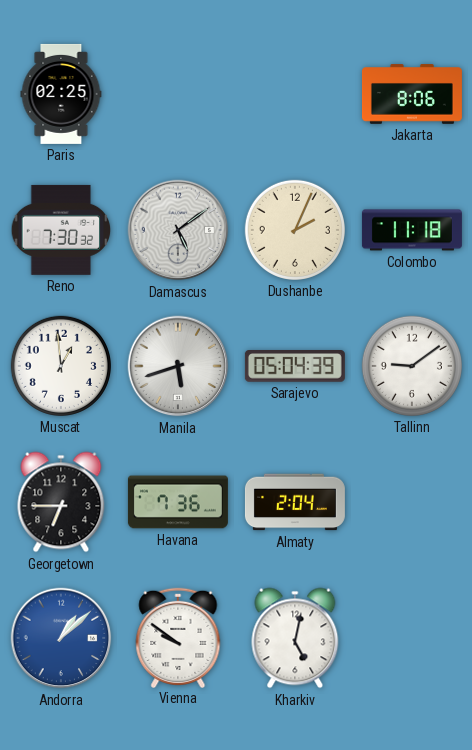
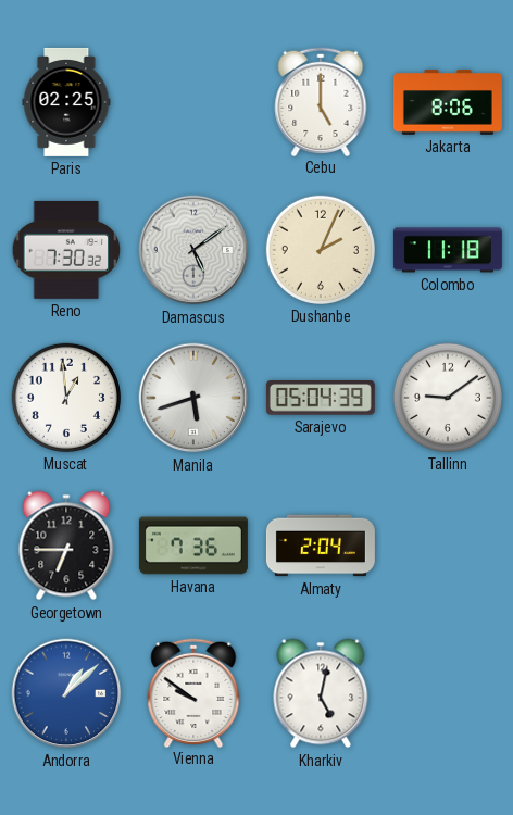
Cebu: none -> 5:00
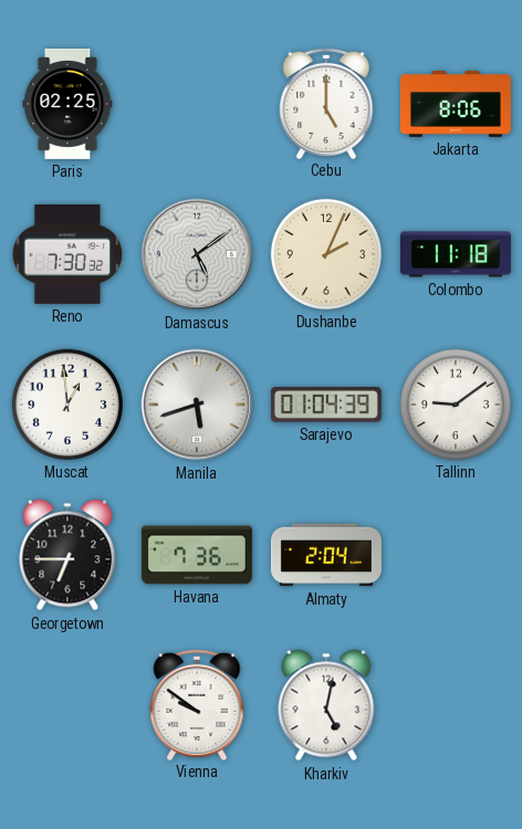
Sarajevo: 05:04 -> 01:04
Andorra: 1:08 -> none
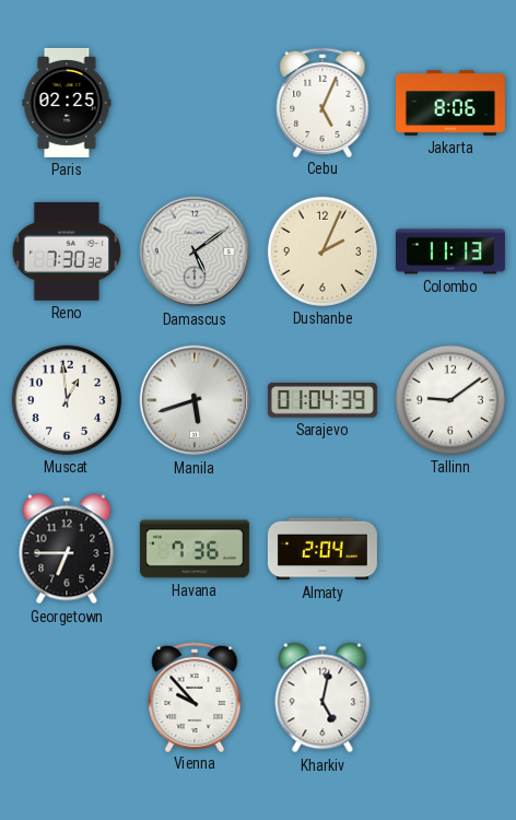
Cebu: 5:00 -> 5:04
Colombo: 11:18 -> 11:13
Vienna: 9:51 -> 9:53
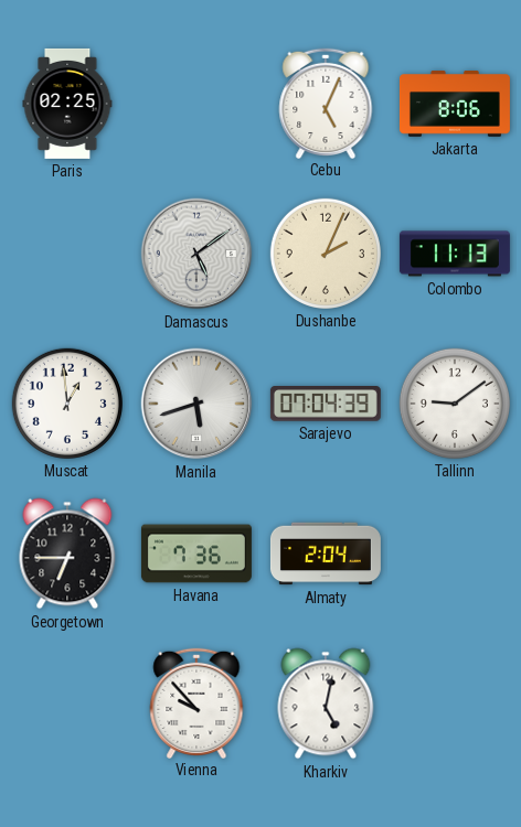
Reno: 7:30 -> none
Sarajevo: 01:04 -> 07:04
